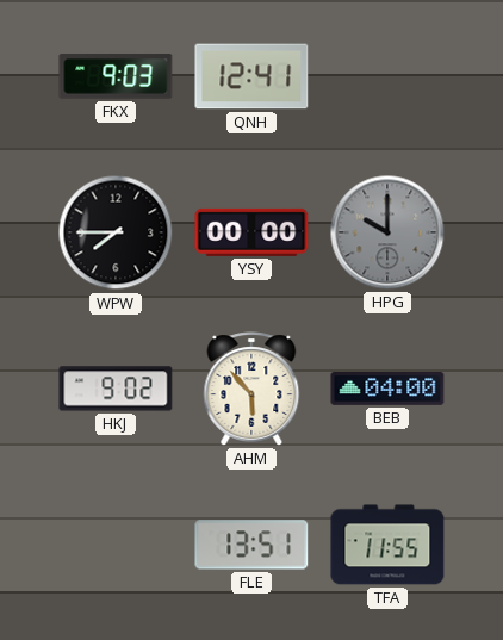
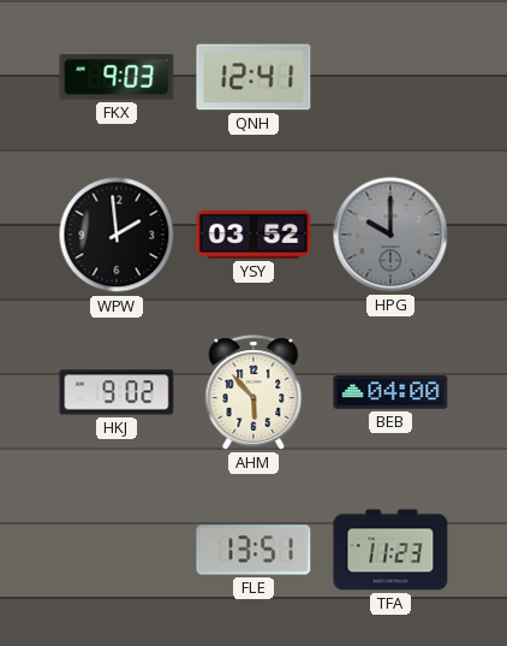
WPW: 7:45 -> 1:59
YSY: 00:00 -> 03:52
TFA: 11:55 -> 11:23
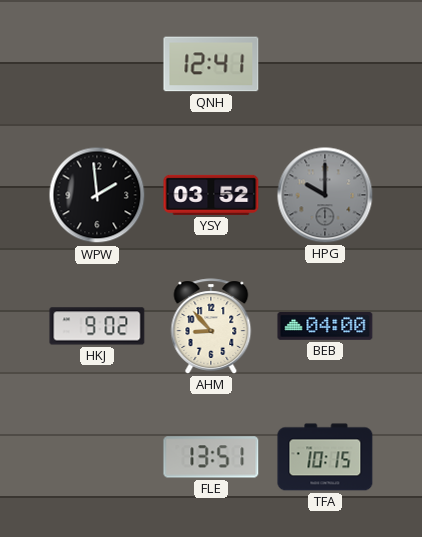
FKX: 9:03 -> none
AHM: 5:53 -> 8:53
TFA: 11:23 -> 10:15
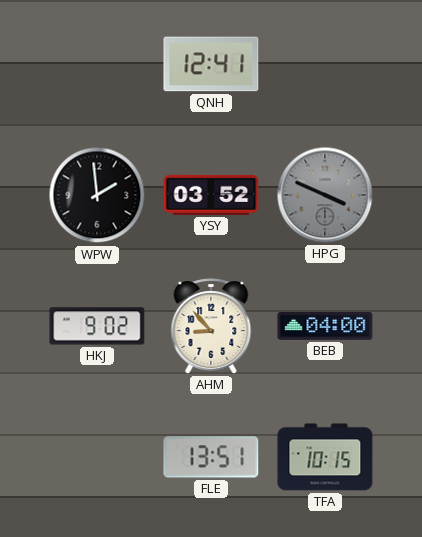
HPG: 10:00 -> 3:49
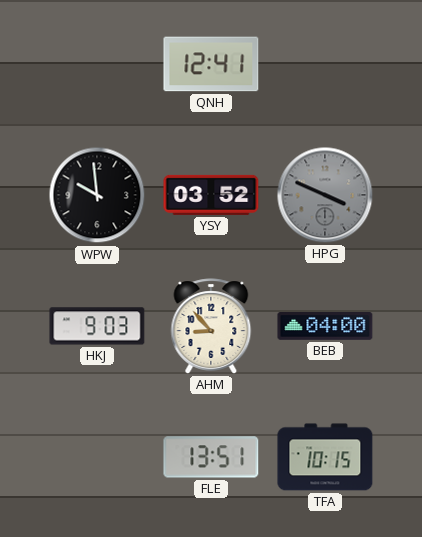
WPW: 1:59 -> 9:59
HKJ: 9:02 -> 9:03
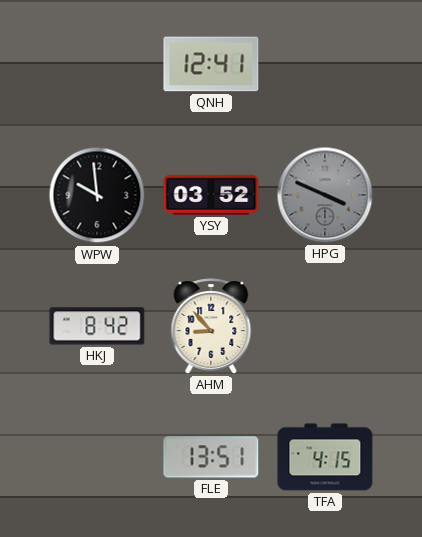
HKJ: 9:03 -> 8:42
BEB: 04:00 -> none
TFA: 10:15 -> 4:15
